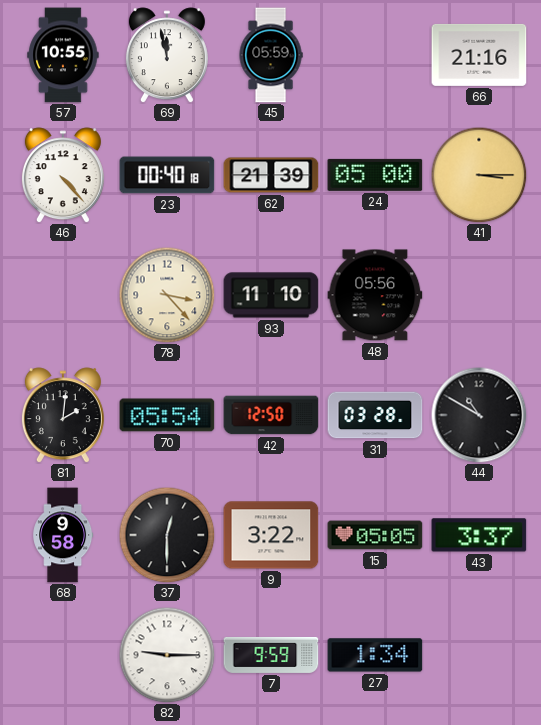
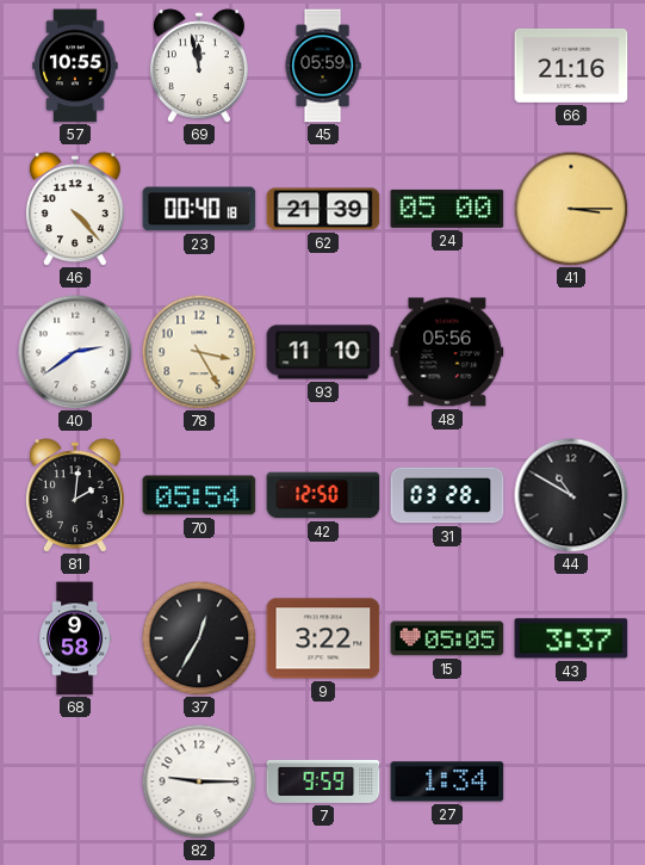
40: none -> 2:39
78: 3:23 -> 3:25
37: 12:30 -> 12:35
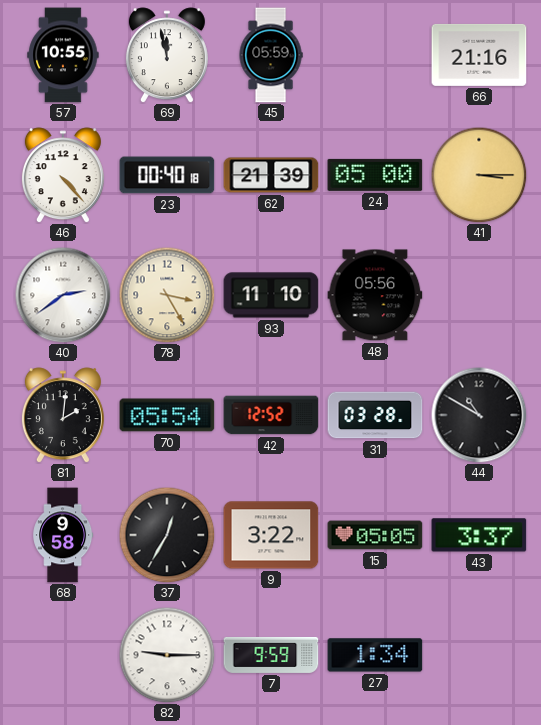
42: 12:50 -> 12:52
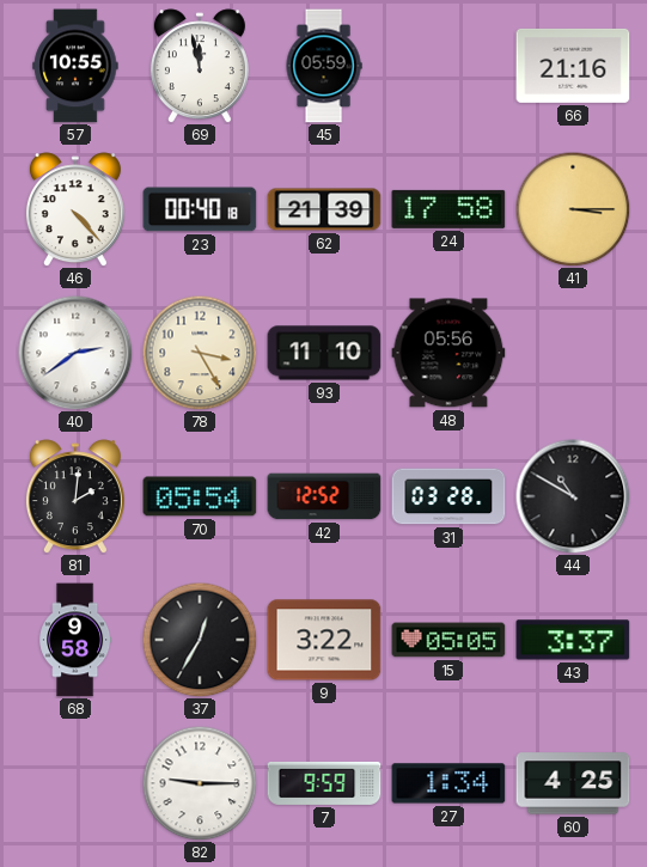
24: 05:00 -> 17:58
60: none -> 4:25
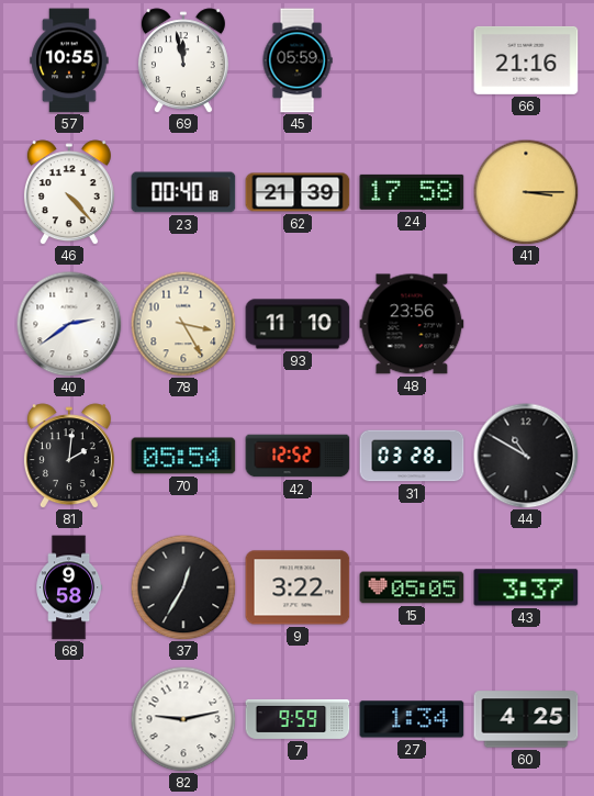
48: 05:56 -> 23:56
82: 9:15 -> 9:13
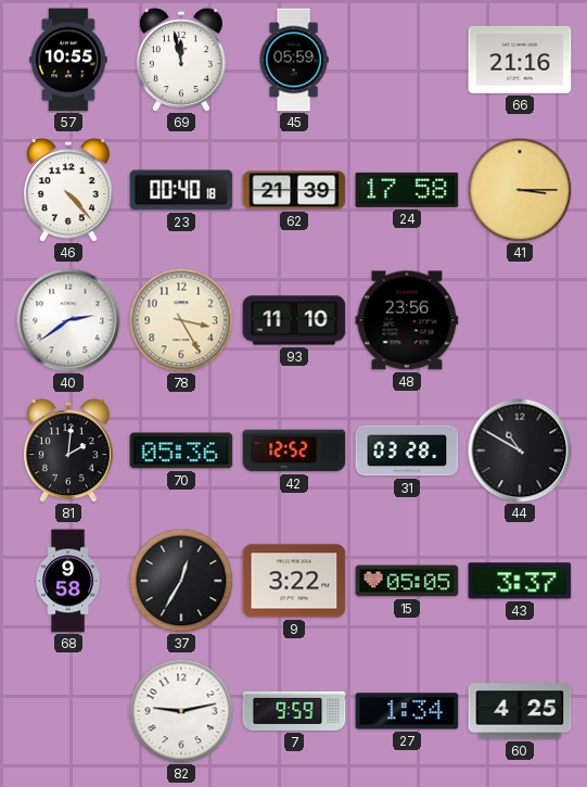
70: 05:54 -> 05:36
